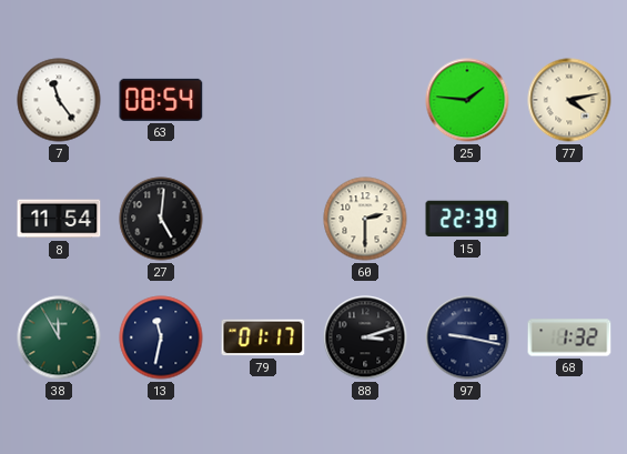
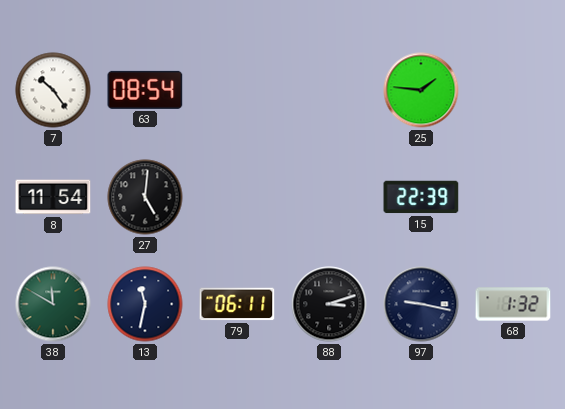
7: 11:24 -> 10:24
77: 4:13 -> none
60: 2:30 -> none
38: 11:55 -> 11:50
79: 01:17 -> 06:11
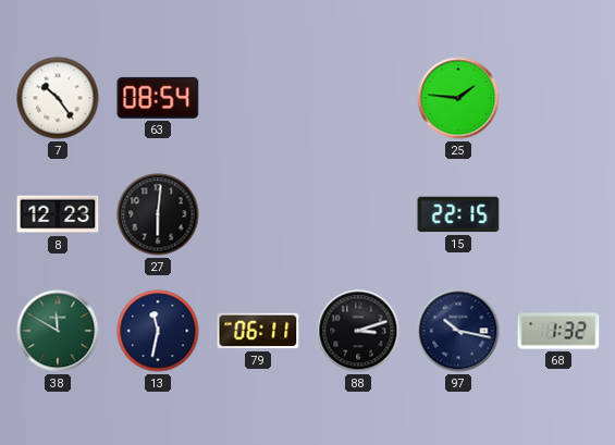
8: 11:54 -> 12:23
27: 5:01 -> 6:01
15: 22:39 -> 22:15
97: 9:17 -> 10:17
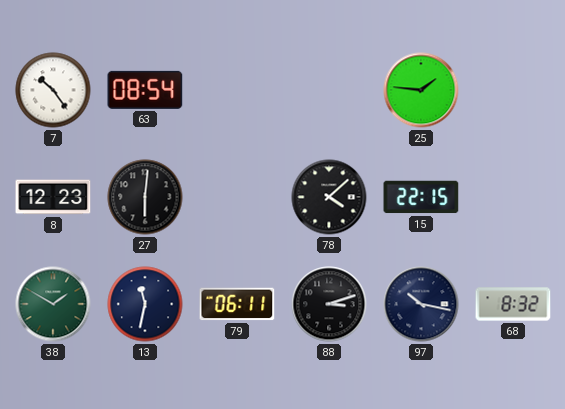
78: none -> 4:08
38: 11:50 -> 1:50
68: 1:32 -> 8:32
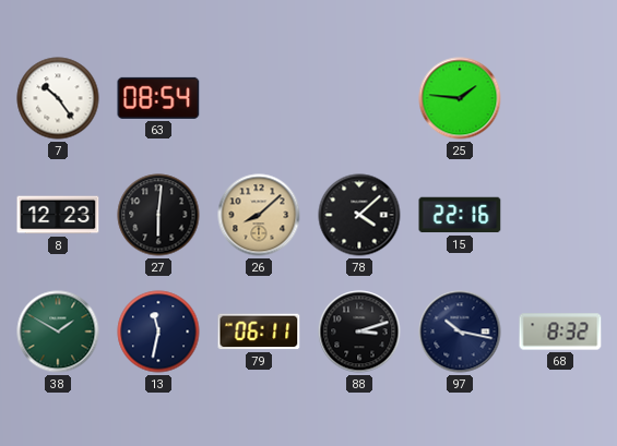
26: none -> 8:08
15: 22:15 -> 22:16
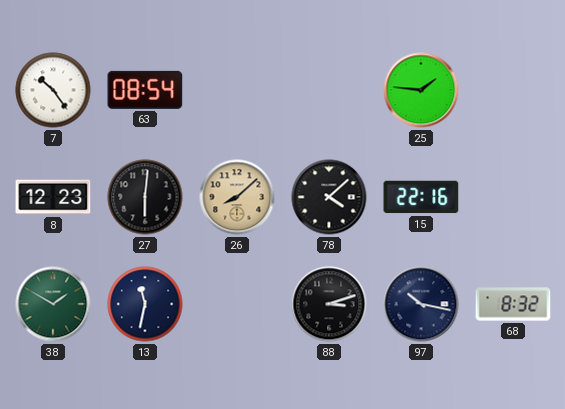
79: 06:11 -> none
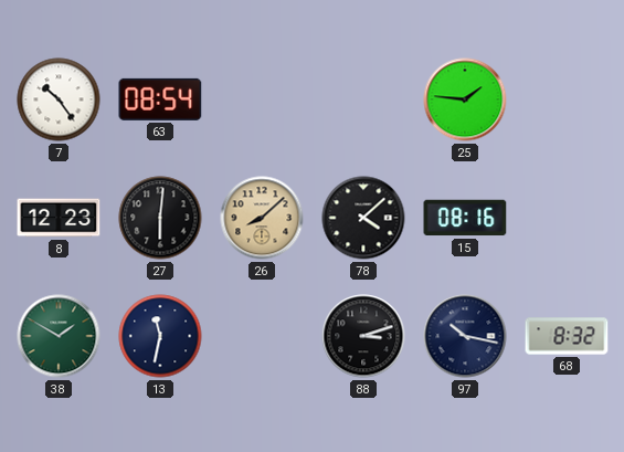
15: 22:16 -> 08:16
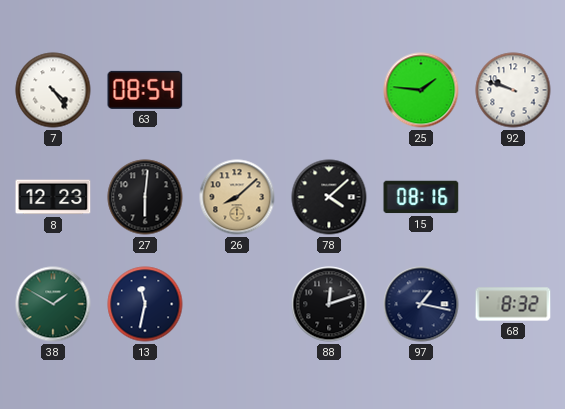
7: 10:24 -> 4:24
92: none -> 9:48
88: 3:12 -> 12:12
97: 10:17 -> 1:17
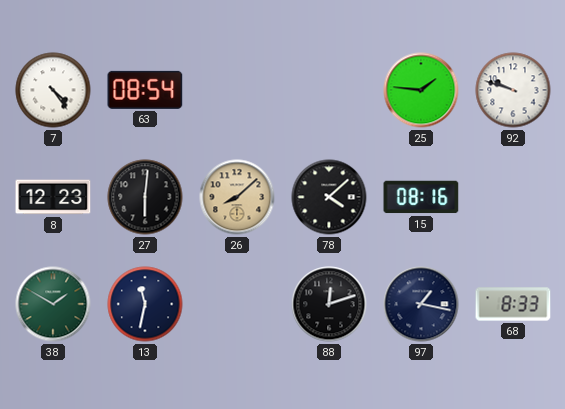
68: 8:32 -> 8:33
